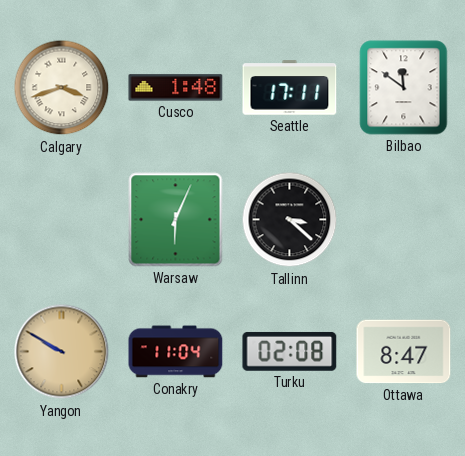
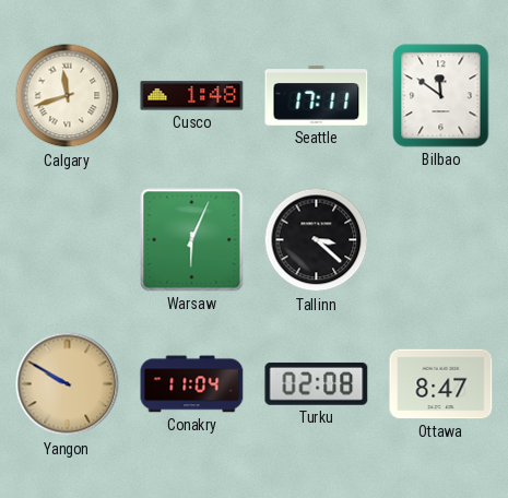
Calgary: 3:42 -> 11:42
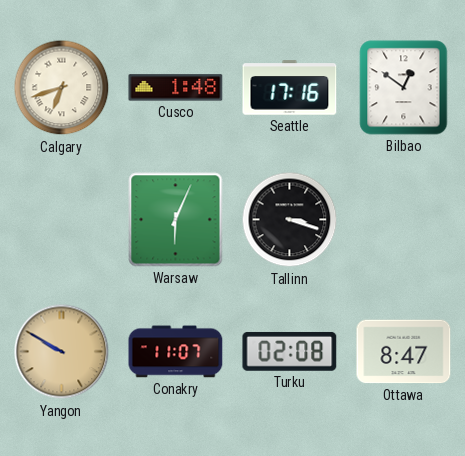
Calgary: 11:42 -> 6:42
Seattle: 17:11 -> 17:16
Bilbao: 11:51 -> 12:51
Tallinn: 3:22 -> 3:18
Conakry: 11:04 -> 11:07
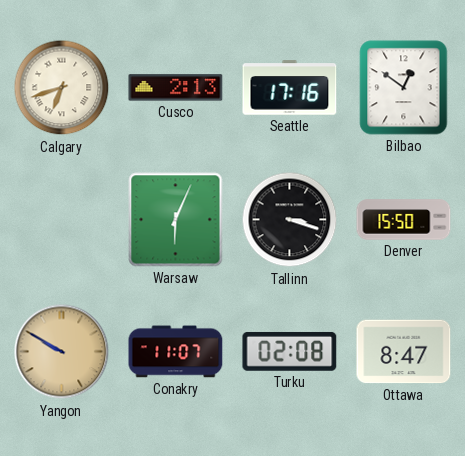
Cusco: 1:48 -> 2:13
Denver: none -> 15:50
